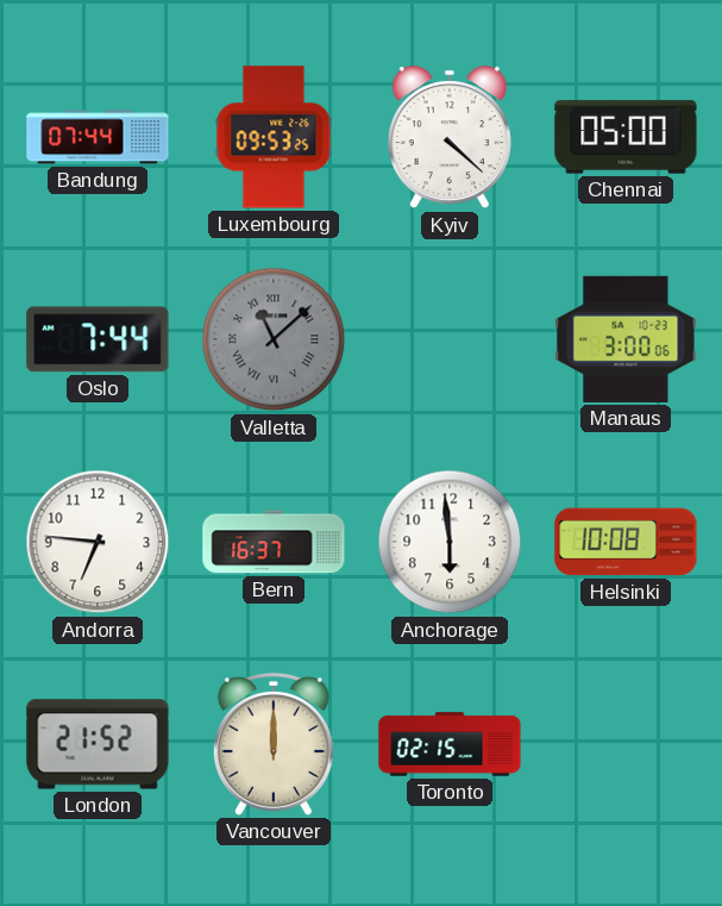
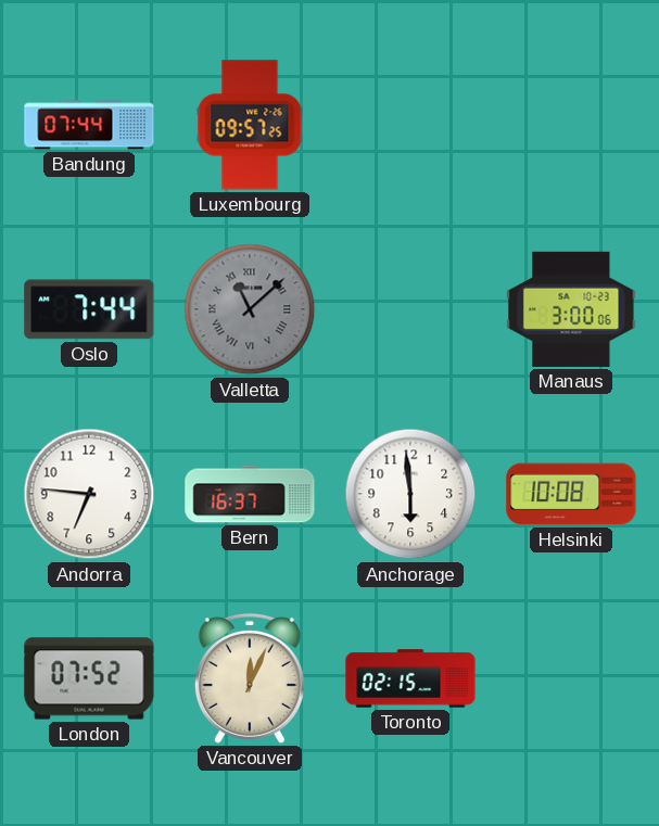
Luxembourg: 09:53 -> 09:57
Kyiv: 4:22 -> none
Chennai: 05:00 -> none
London: 21:52 -> 07:52
Vancouver: 12:00 -> 12:04
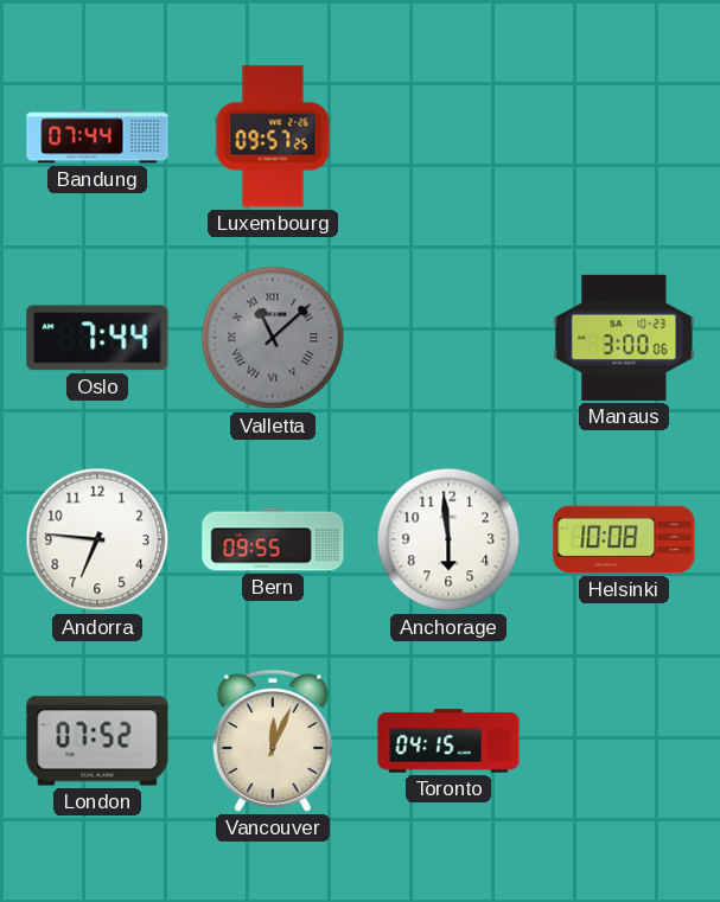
Bern: 16:37 -> 09:55
Toronto: 02:15 -> 04:15
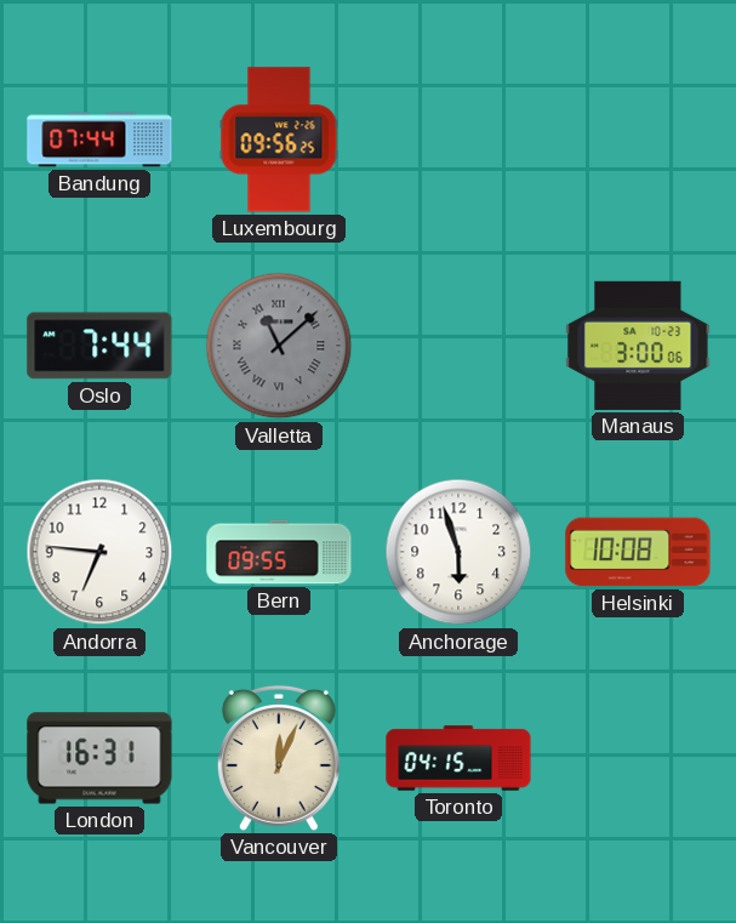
Luxembourg: 09:57 -> 09:56
Anchorage: 5:59 -> 5:57
London: 07:52 -> 16:31
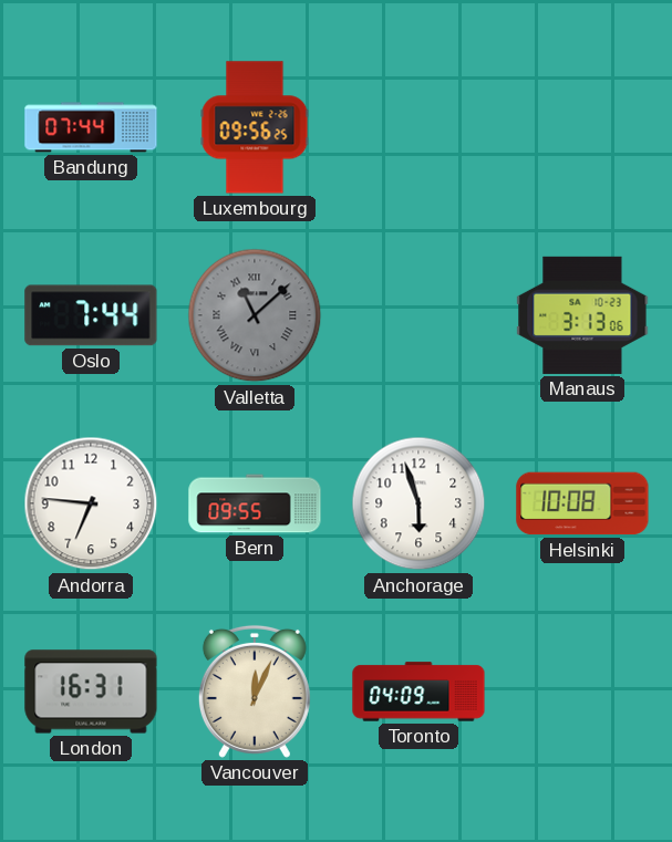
Manaus: 3:00 -> 3:13
Toronto: 04:15 -> 04:09
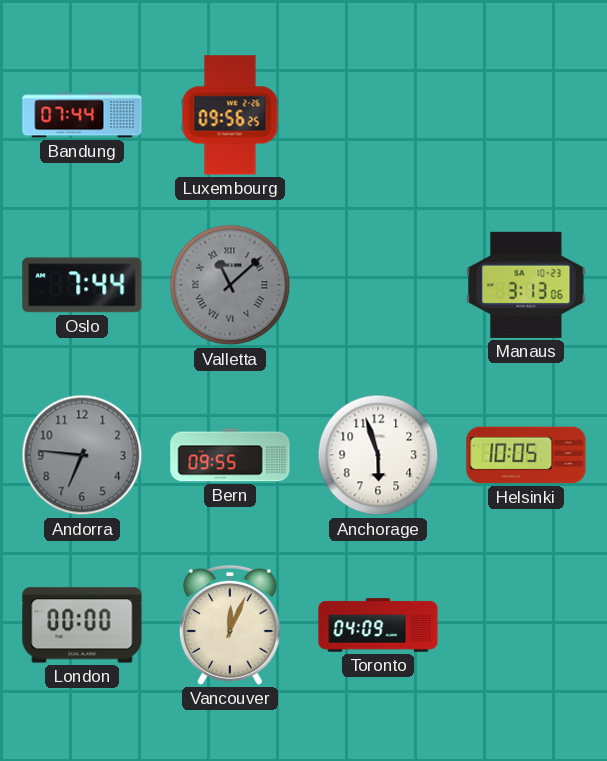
Andorra dial: white -> grey
Helsinki: 10:08 -> 10:05
London: 16:31 -> 00:00
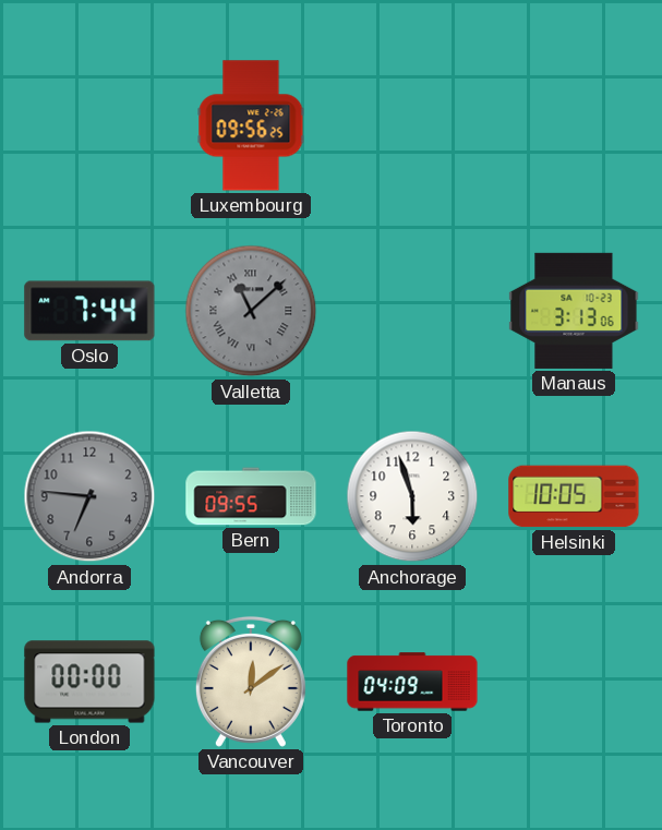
Bandung: 07:44 -> none
Vancouver: 12:04 -> 12:09
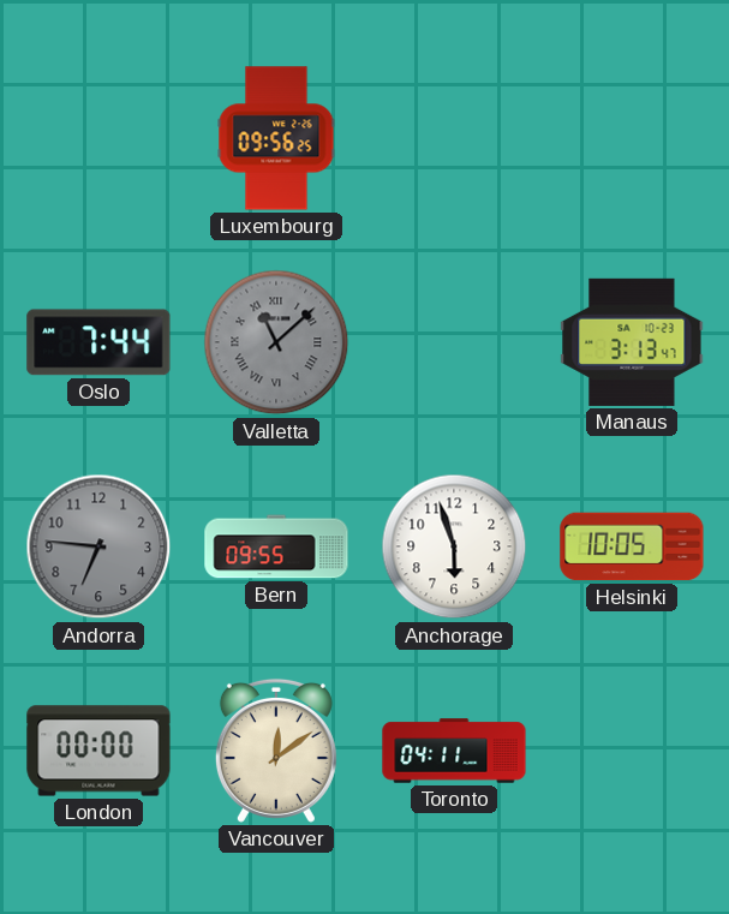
Manaus: 3:13:06 -> 3:13:47
Toronto: 04:09 -> 04:11
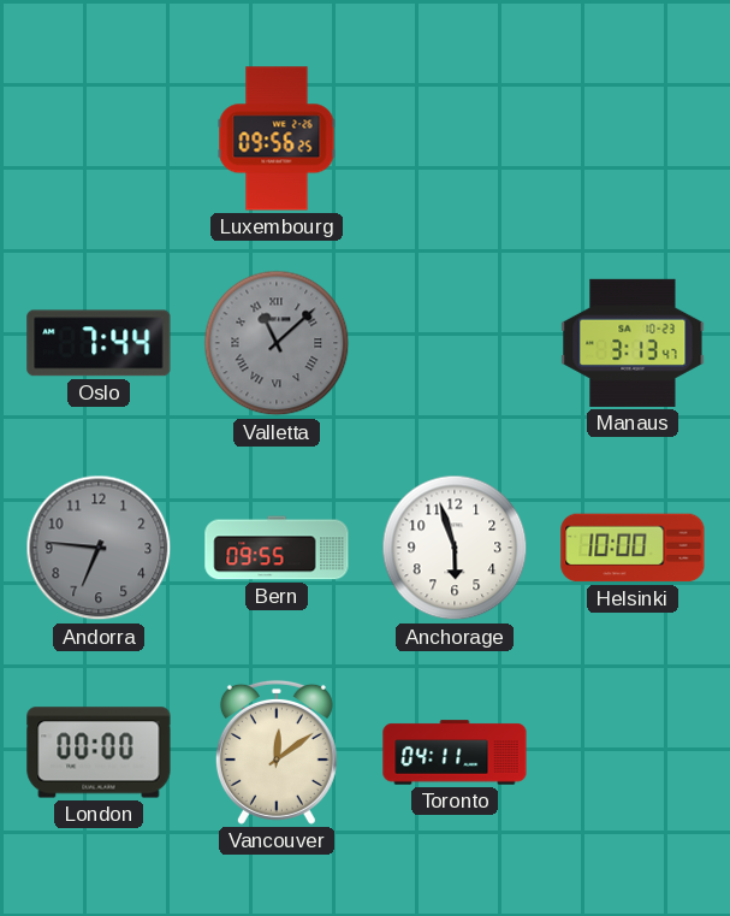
Helsinki: 10:05 -> 10:00
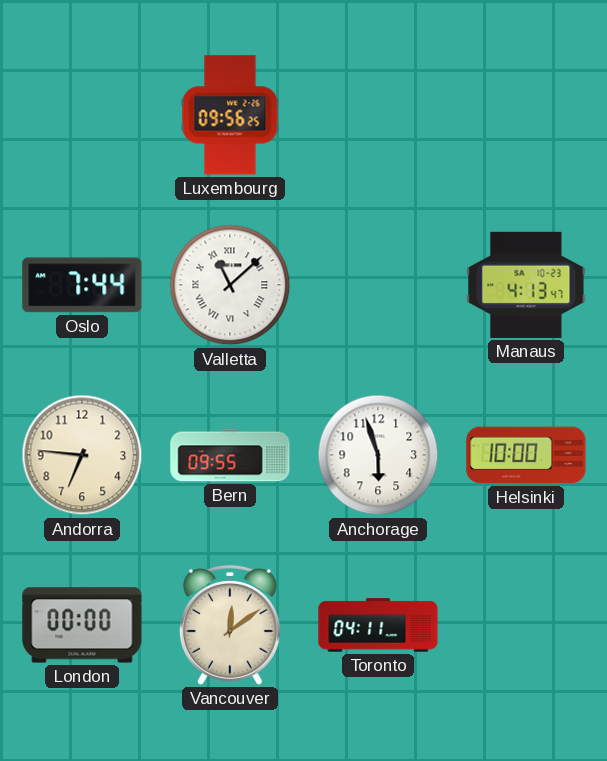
Valletta dial: grey -> white
Manaus: 3:13 -> 4:13
Andorra dial: grey -> cream
